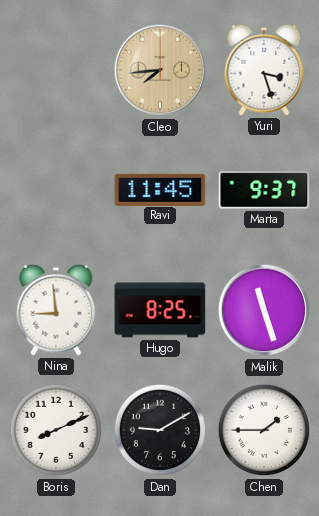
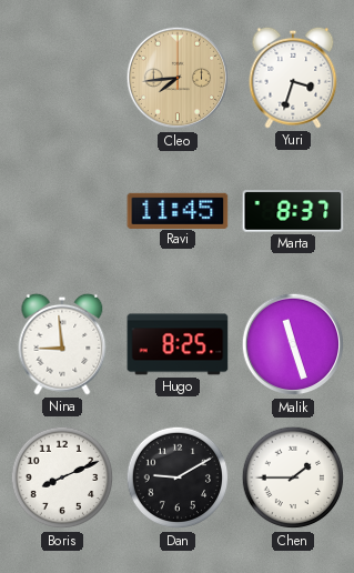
Yuri: 3:27 -> 3:33
Marta: 9:37 -> 8:37
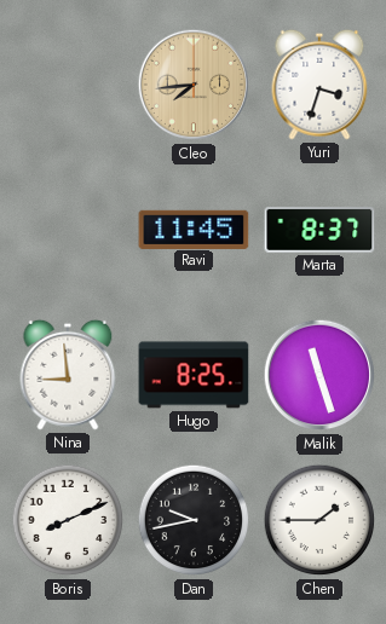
Dan: 9:10 -> 9:43
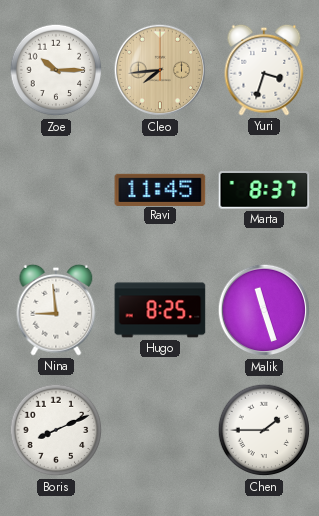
Zoe: none -> 10:15
Dan: 9:43 -> none
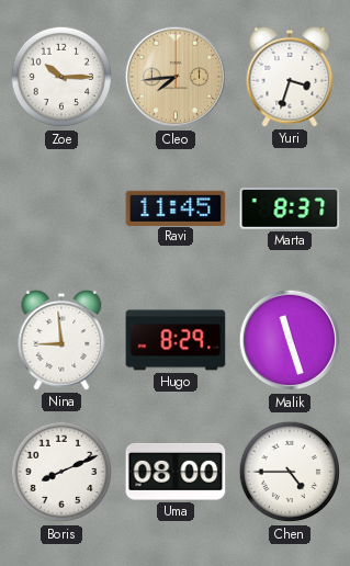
Hugo: 8:25 -> 8:29
Uma: none -> 08:00
Chen: 1:45 -> 4:45
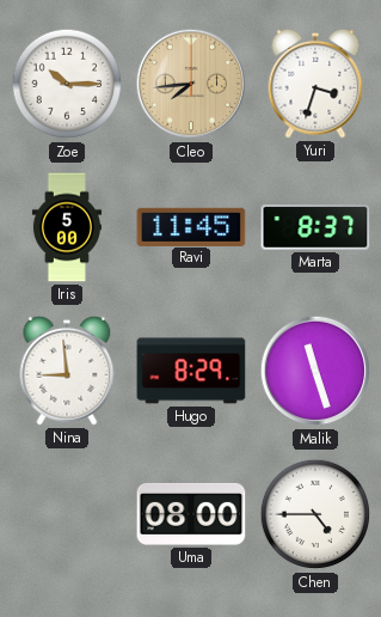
Iris: none -> 5:00
Boris: 8:11 -> none
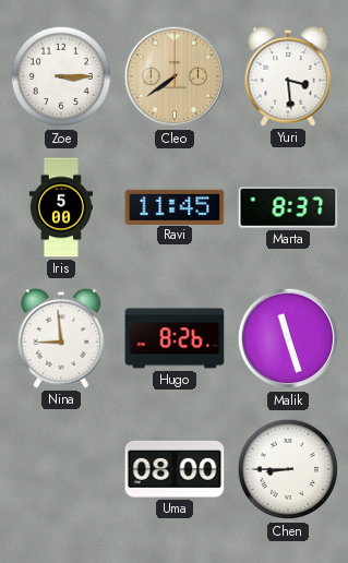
Zoe: 10:15 -> 3:15
Cleo: 7:44 -> 7:39
Yuri: 3:33 -> 3:29
Hugo: 8:29 -> 8:26
Chen: 4:45 -> 8:45
